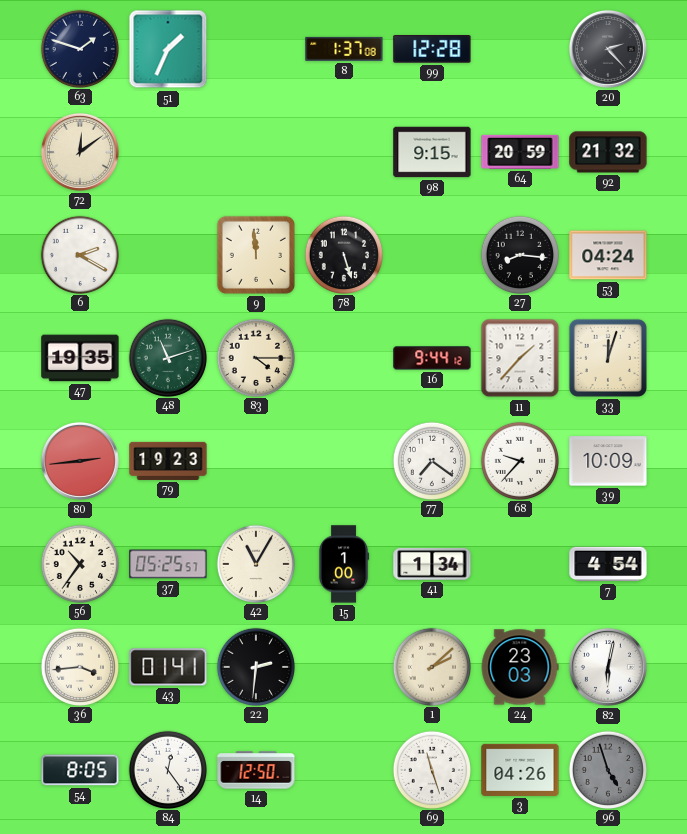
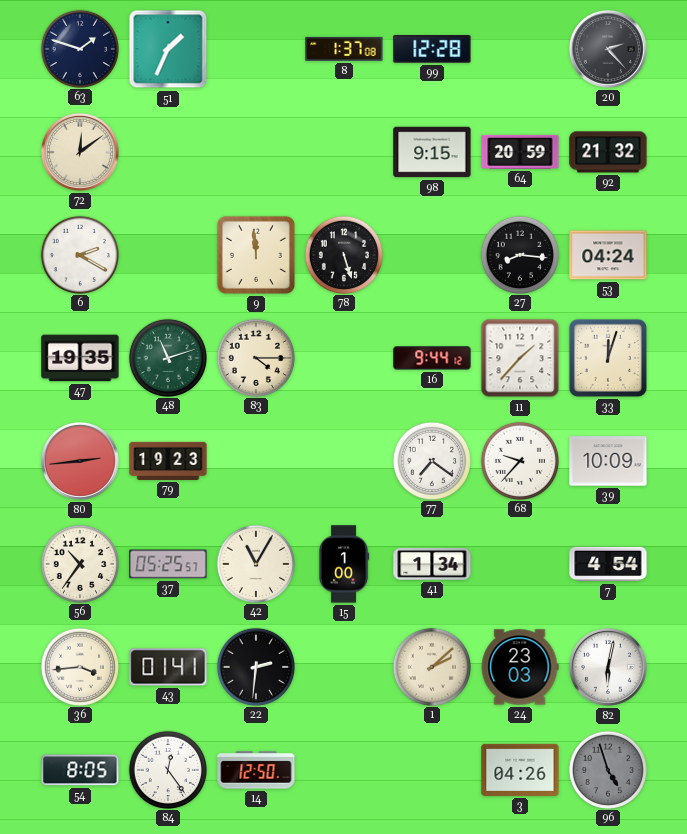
69: 11:27 -> none
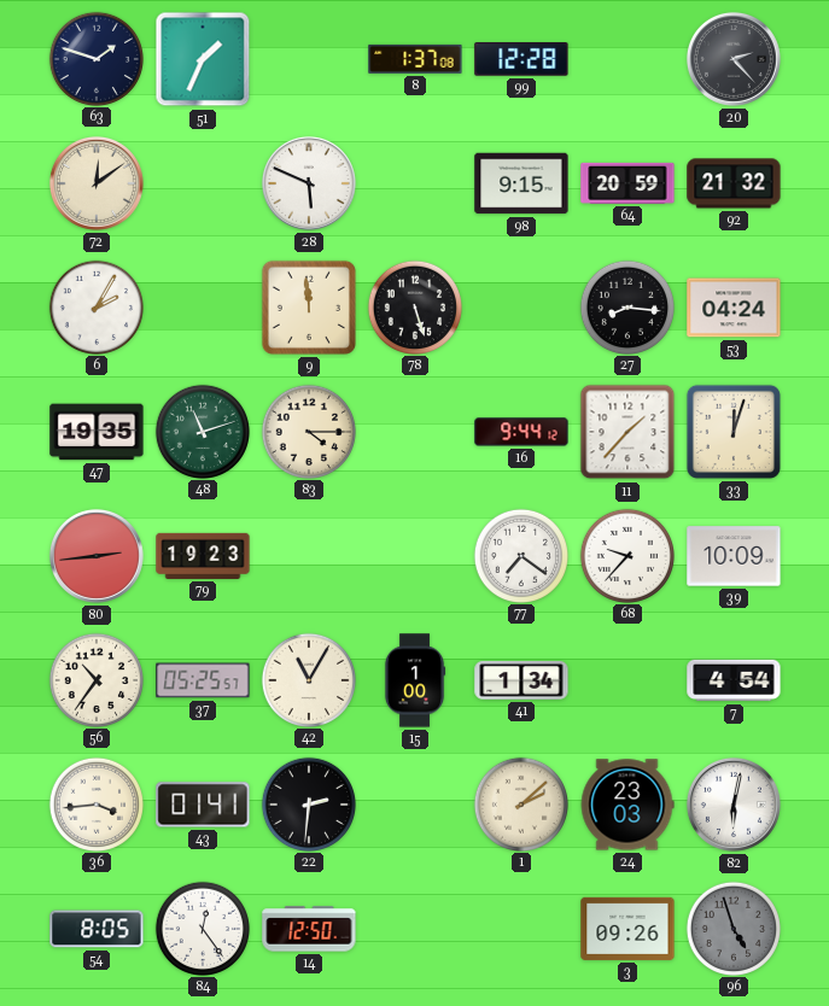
28: none -> 5:49
6: 2:20 -> 2:05
3: 04:26 -> 09:26
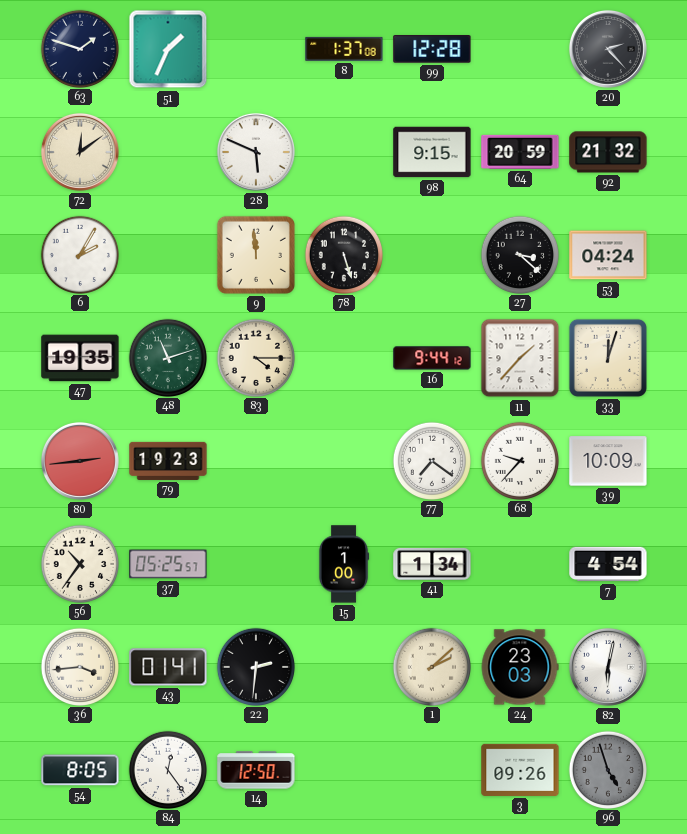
27: 8:16 -> 3:22
42: 11:05 -> none
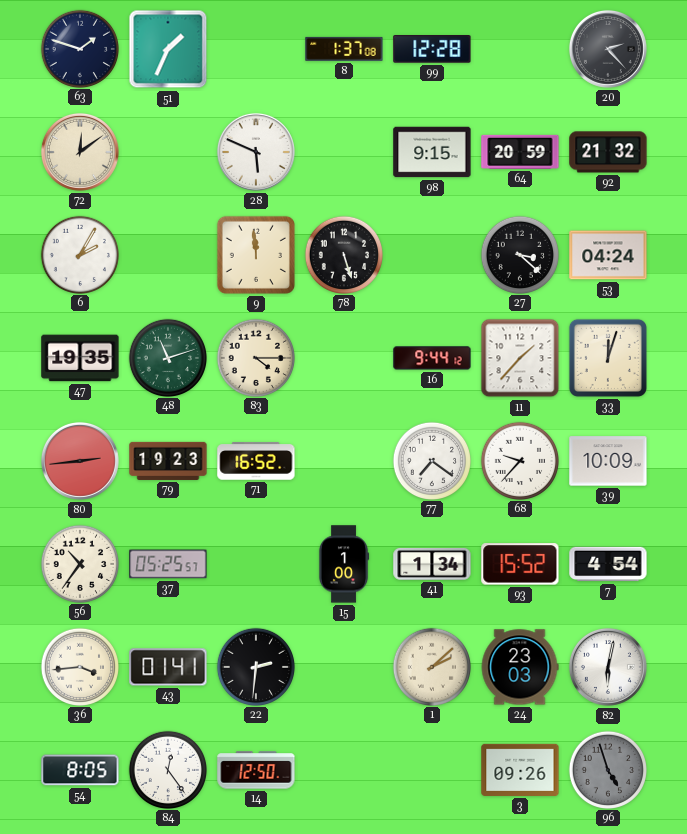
71: none -> 16:52
93: none -> 15:52
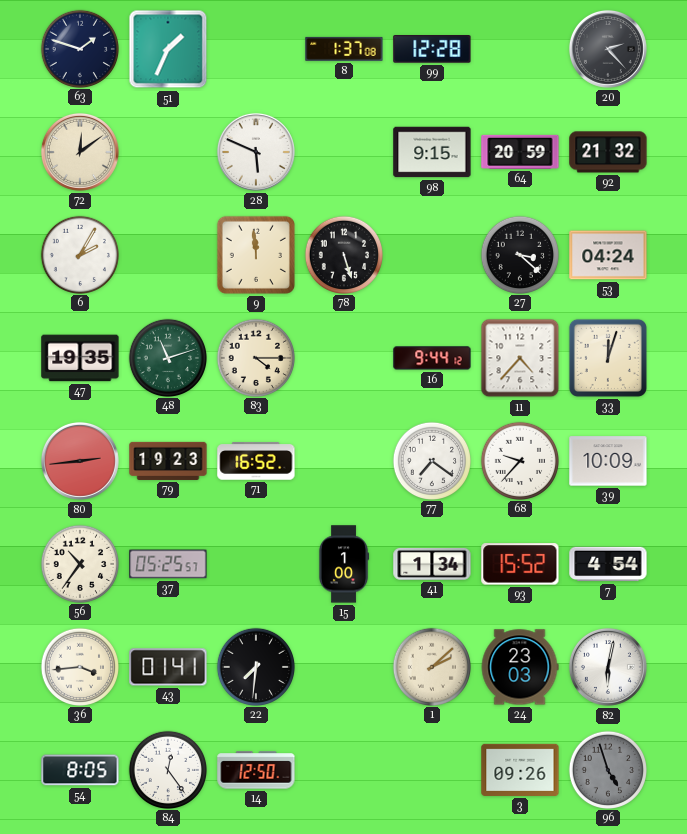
11: 1:37 -> 4:37
22: 2:31 -> 7:31
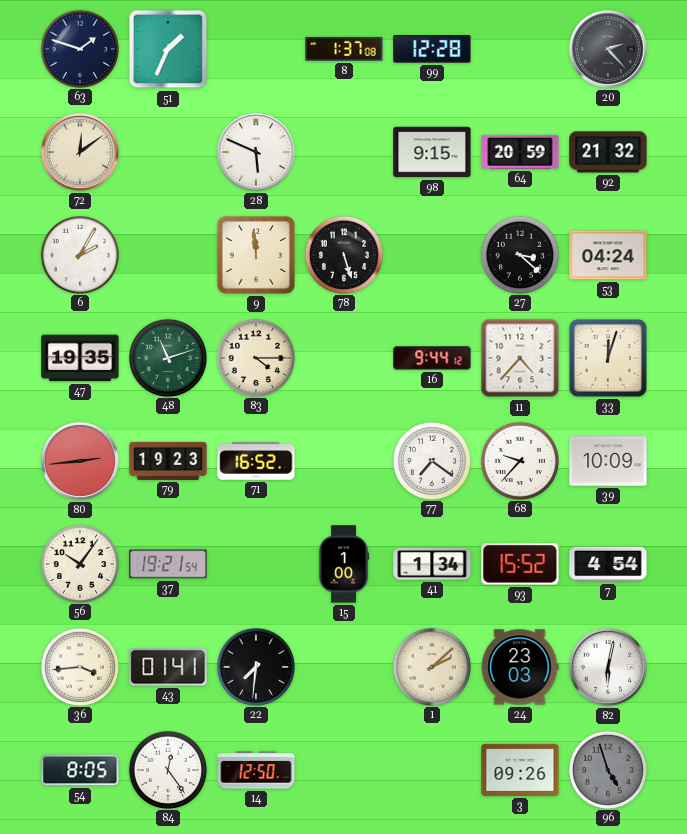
56: 10:36 -> 10:06
37: 05:25 -> 19:21
